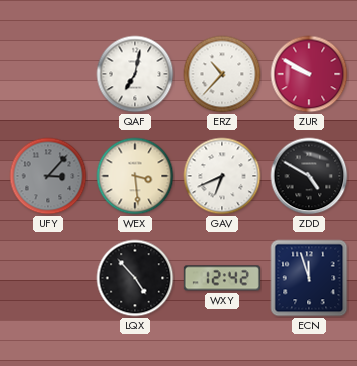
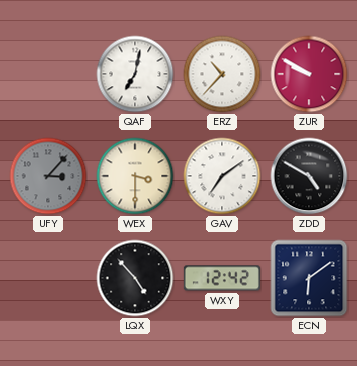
WEX: 3:29 -> 3:30
GAV: 6:41 -> 7:09
ECN: 11:57 -> 6:09
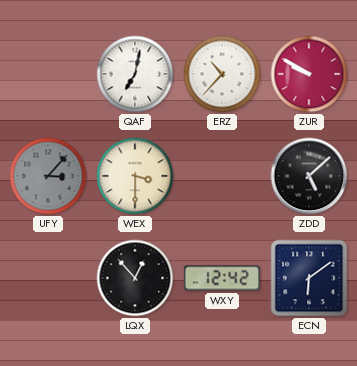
GAV: 7:09 -> none
ZDD: 4:50 -> 5:08
LQX: 4:53 -> 12:53
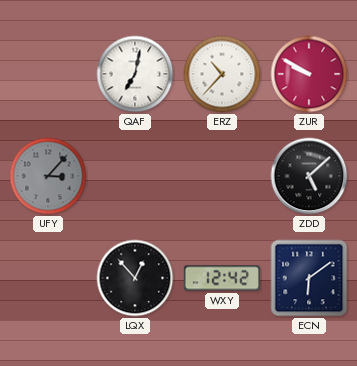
WEX: 3:30 -> none
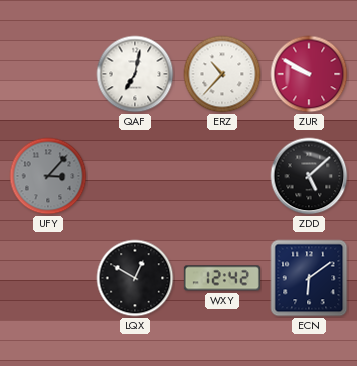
LQX: 12:53 -> 12:50
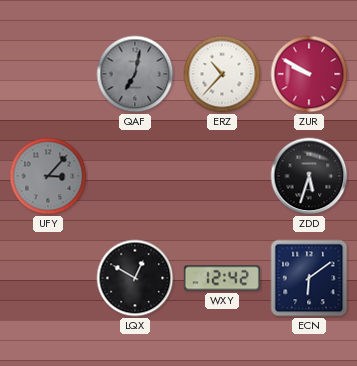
QAF dial: white -> grey
ZDD: 5:08 -> 5:33
